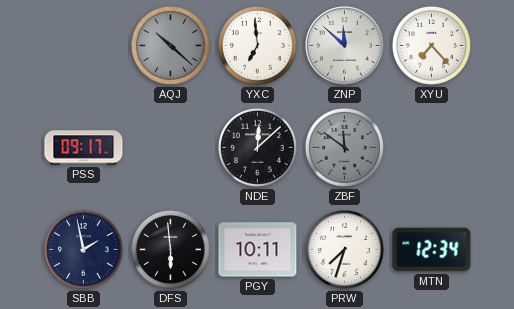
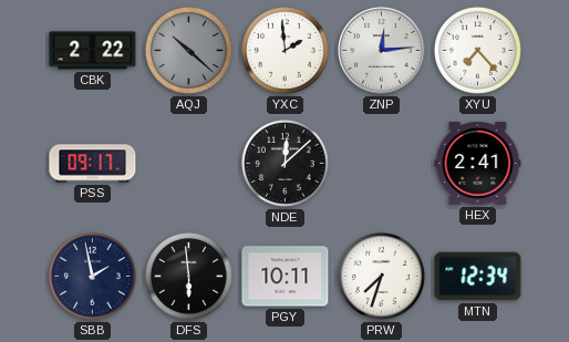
CBK: none -> 2:22
YXC: 6:59 -> 1:59
ZNP: 11:52 -> 12:14
ZBF: 11:51 -> none
HEX: none -> 2:41
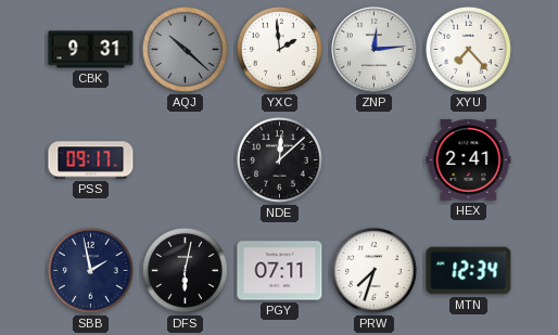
CBK: 2:22 -> 9:31
DFS: 5:59 -> 6:02
PGY: 10:11 -> 07:11
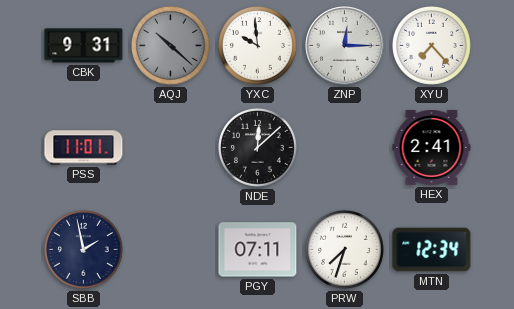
YXC: 1:59 -> 9:59
ZNP: 12:14 -> 12:15
PSS: 09:17 -> 11:01
DFS: 6:02 -> none
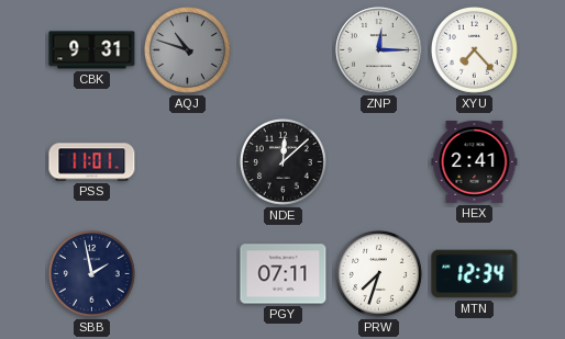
AQJ: 10:22 -> 10:48
YXC: 9:59 -> none
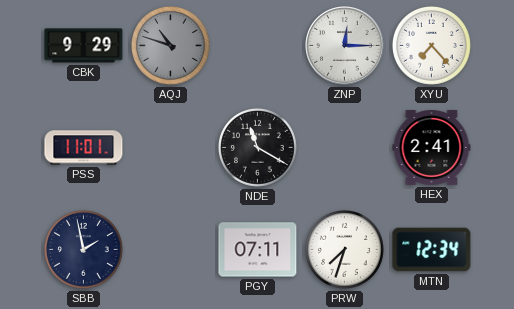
CBK: 9:31 -> 9:29
NDE: 12:08 -> 11:20
